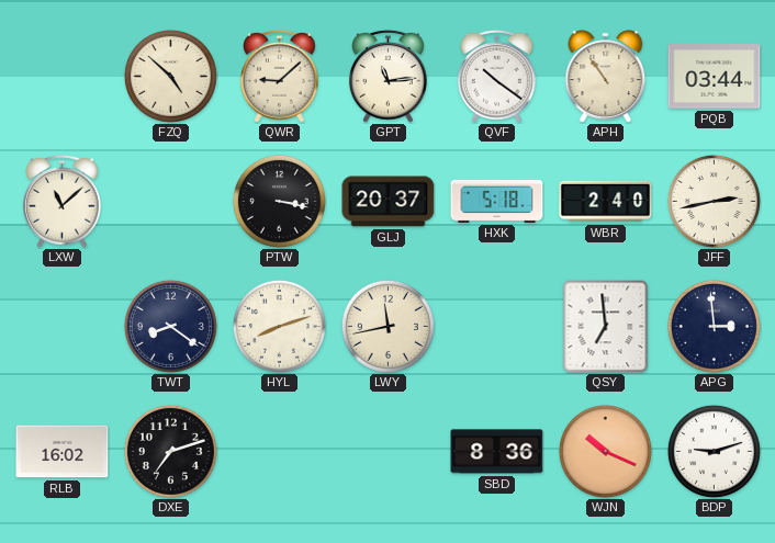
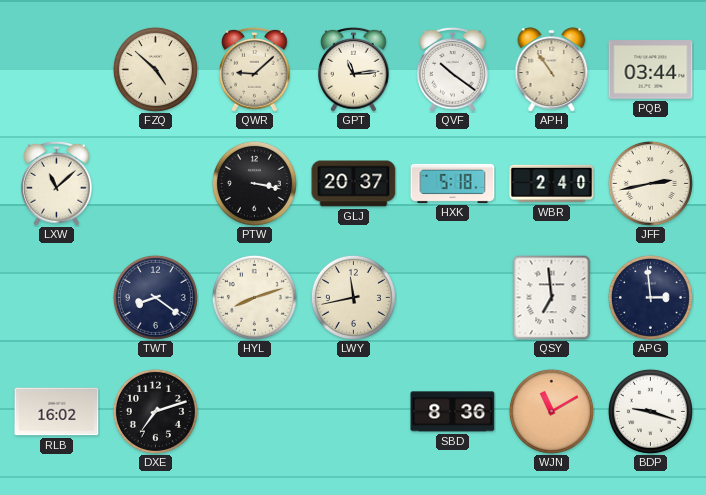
WJN: 10:19 -> 11:10
BDP: 9:12 -> 9:18
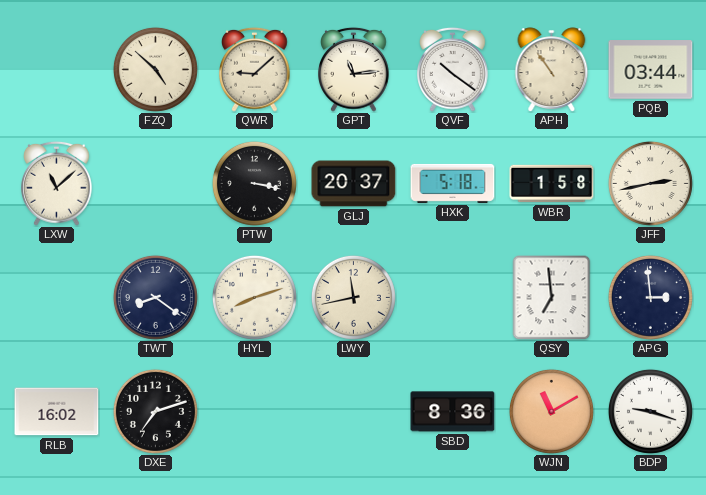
WBR: 2:40 -> 1:58
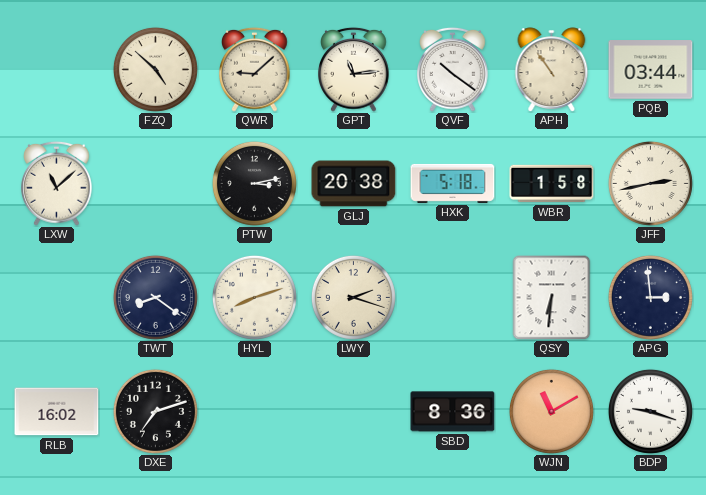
PTW: 3:17 -> 3:13
GLJ: 20:37 -> 20:38
LWY: 11:43 -> 2:18
QSY: 6:59 -> 6:31
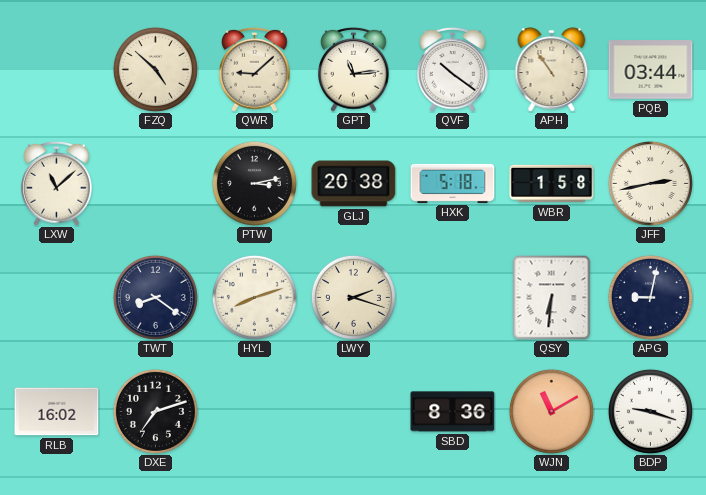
APG: 2:59 -> 9:02
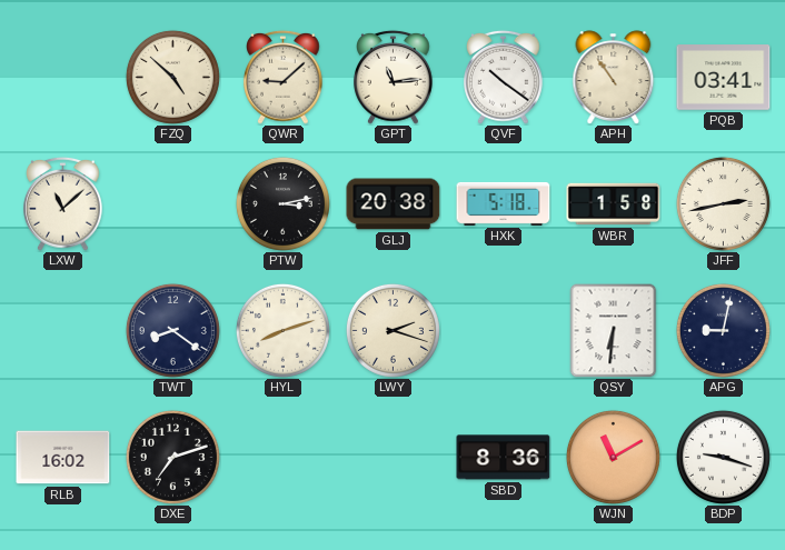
PQB: 03:44 -> 03:41
